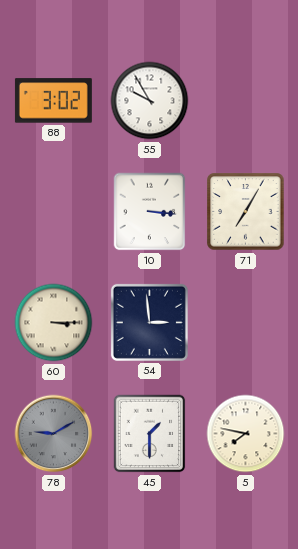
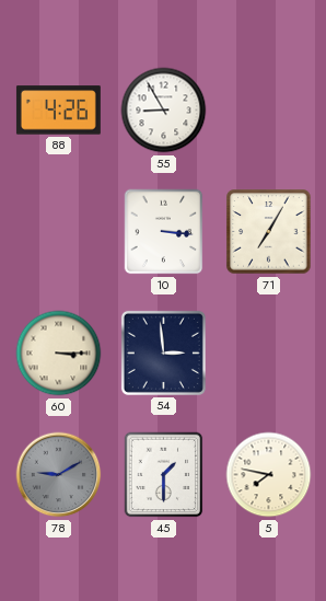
88: 3:02 -> 4:26
55: 9:55 -> 8:55
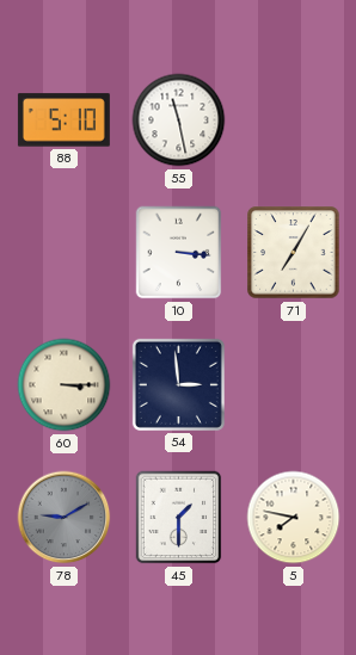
88: 4:26 -> 5:10
55: 8:55 -> 11:28
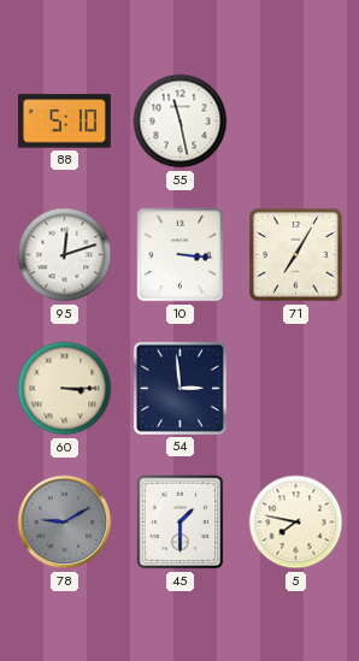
95: none -> 12:12
